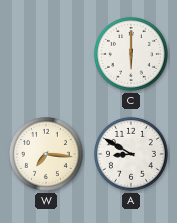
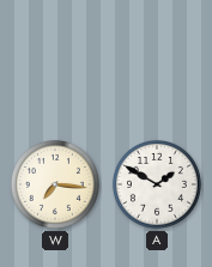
C: 6:00 -> none
A: 8:50 -> 1:50
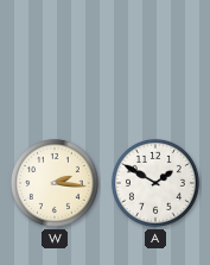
W: 7:16 -> 2:16
